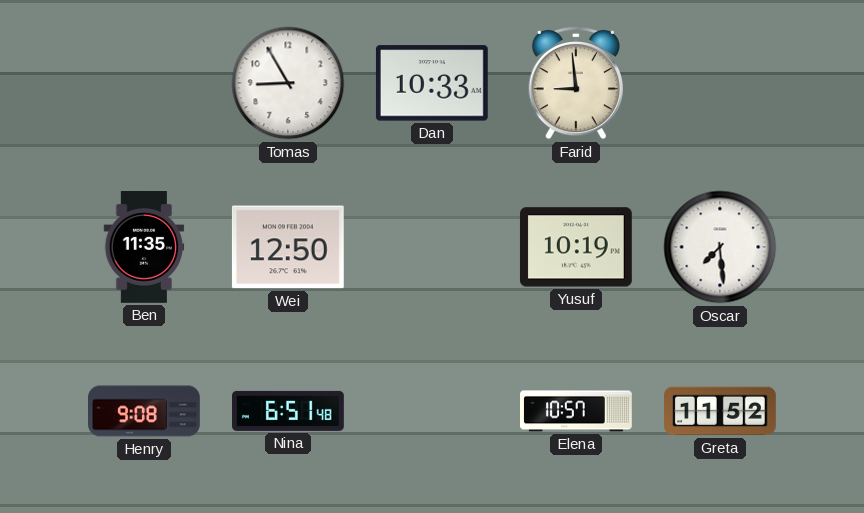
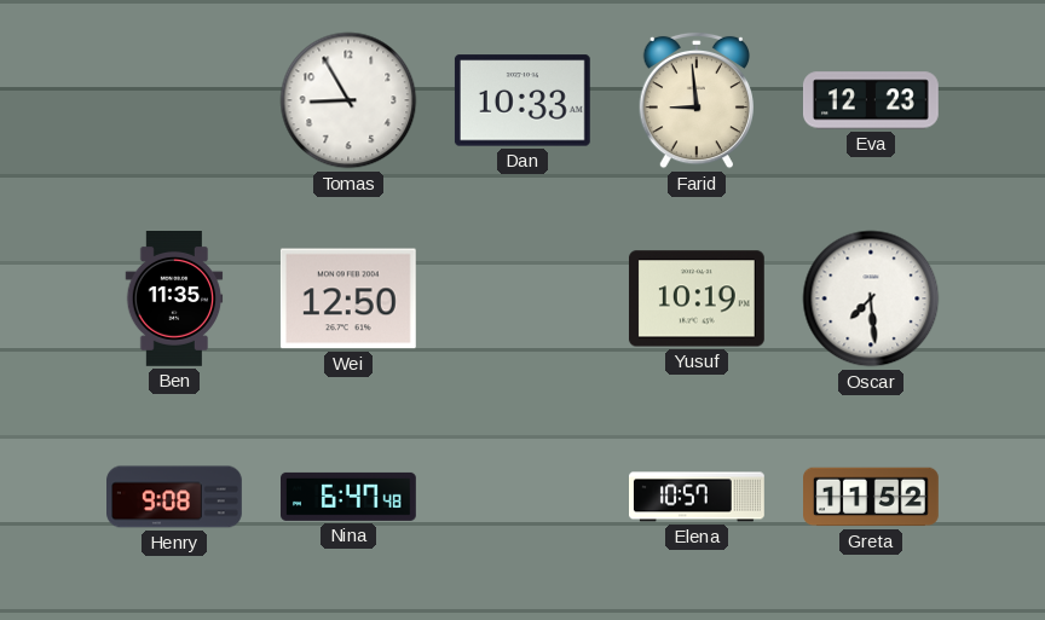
Eva: none -> 12:23
Nina: 6:51 -> 6:47
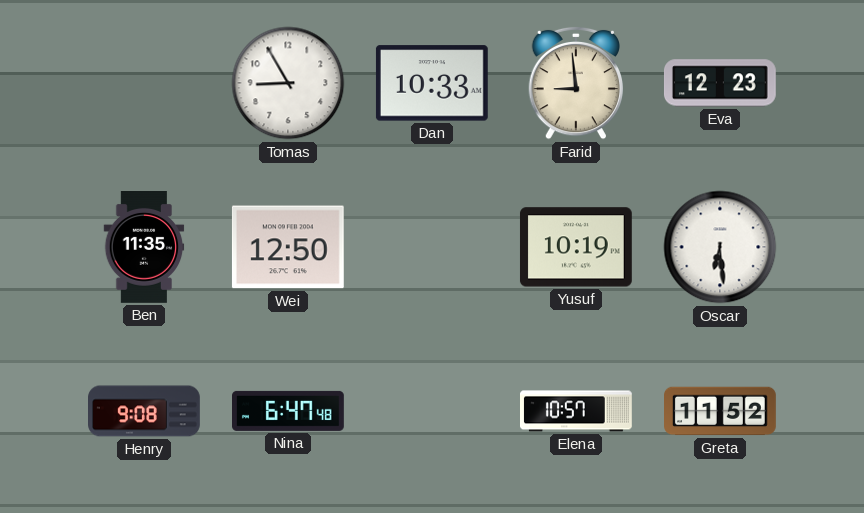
Oscar: 7:29 -> 6:29
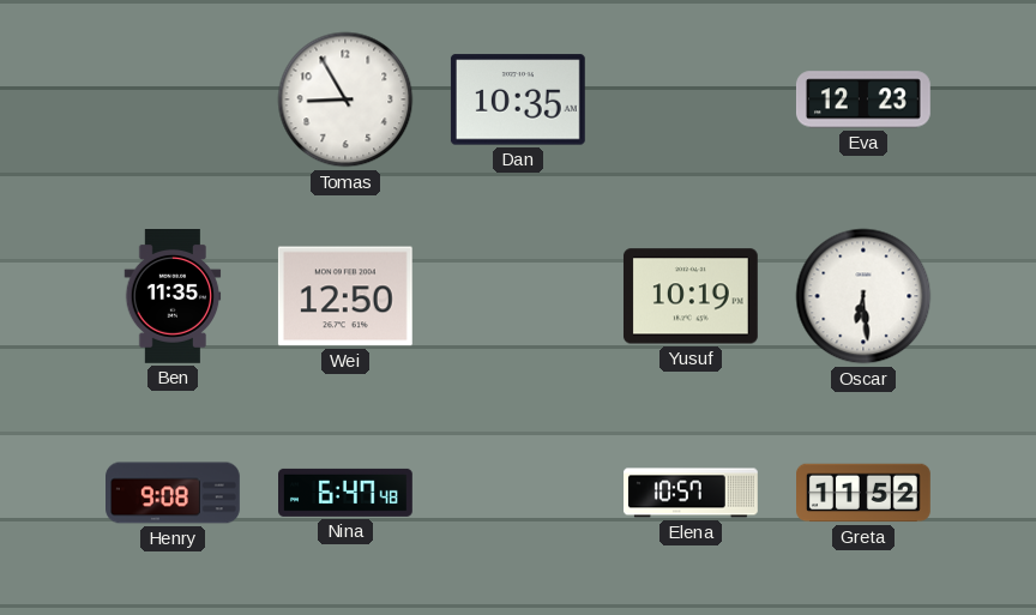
Dan: 10:33 -> 10:35
Farid: 8:59 -> none
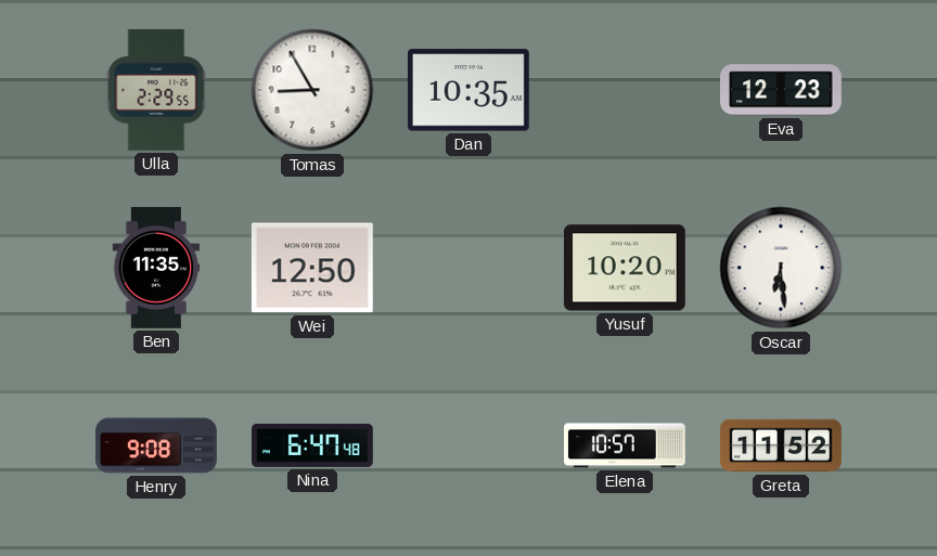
Ulla: none -> 2:29
Yusuf: 10:19 -> 10:20
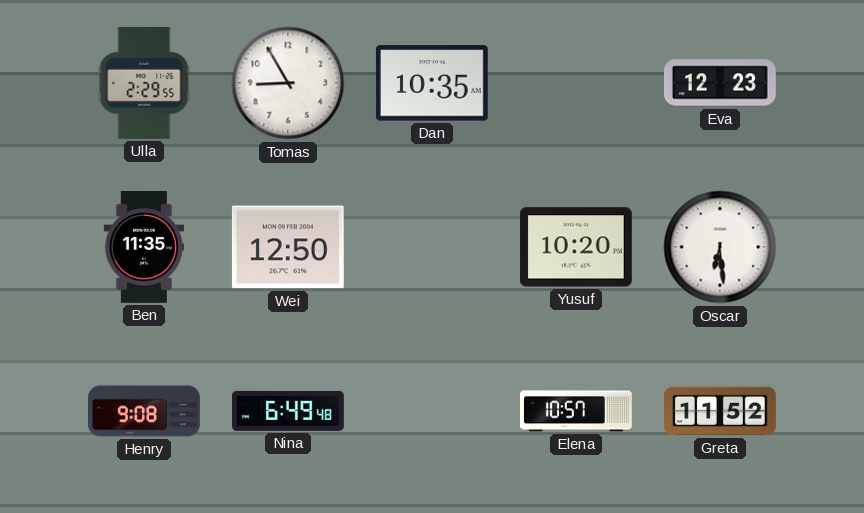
Nina: 6:47 -> 6:49
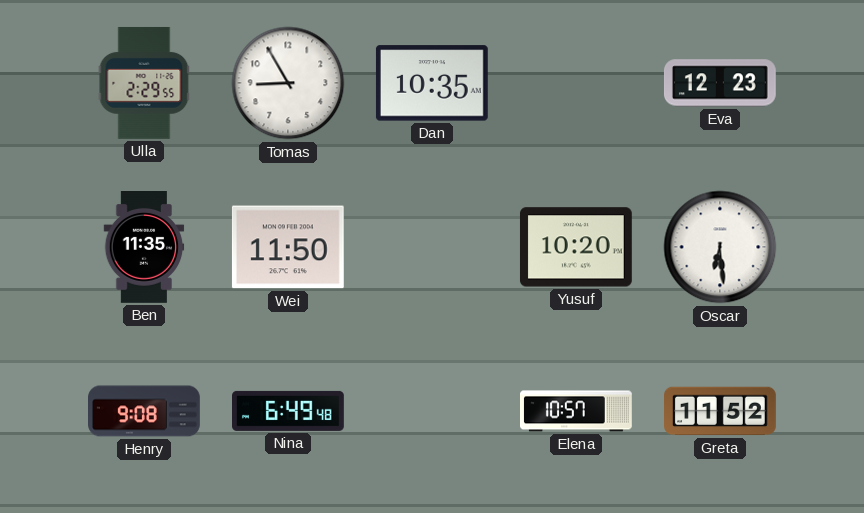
Wei: 12:50 -> 11:50
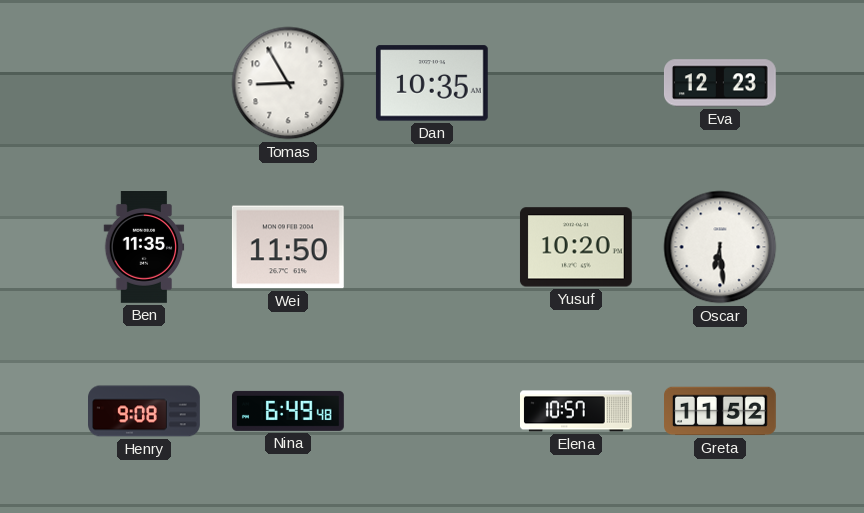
Ulla: 2:29 -> none
